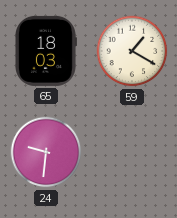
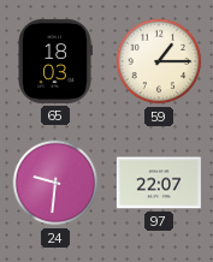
59: 1:20 -> 1:15
97: none -> 22:07
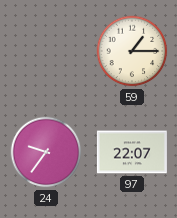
65: 18:03 -> none
24: 9:31 -> 9:36
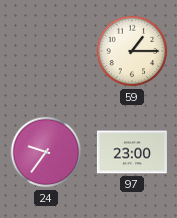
97: 22:07 -> 23:00
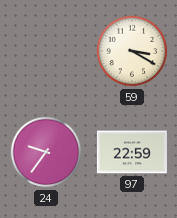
59: 1:15 -> 3:20
97: 23:00 -> 22:59
